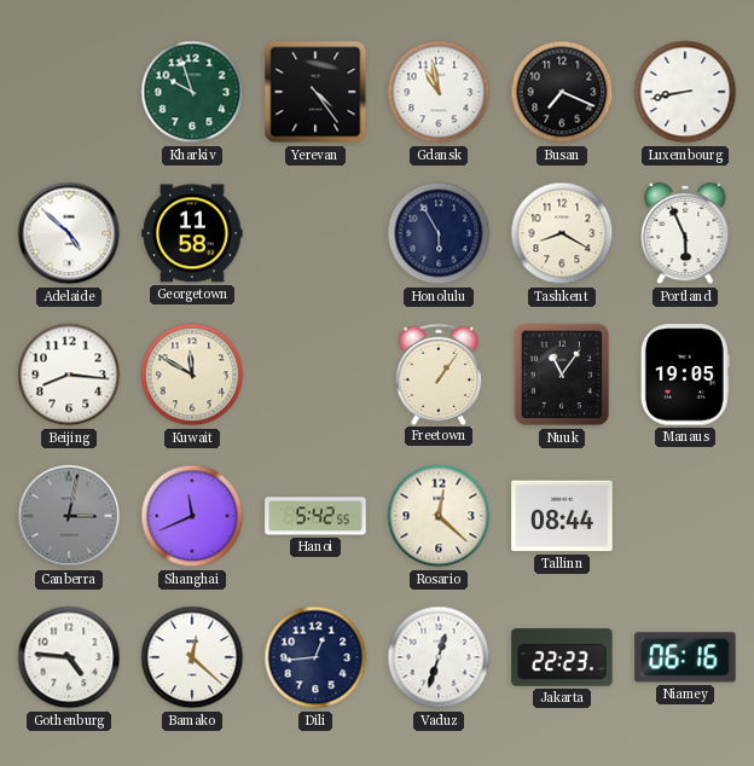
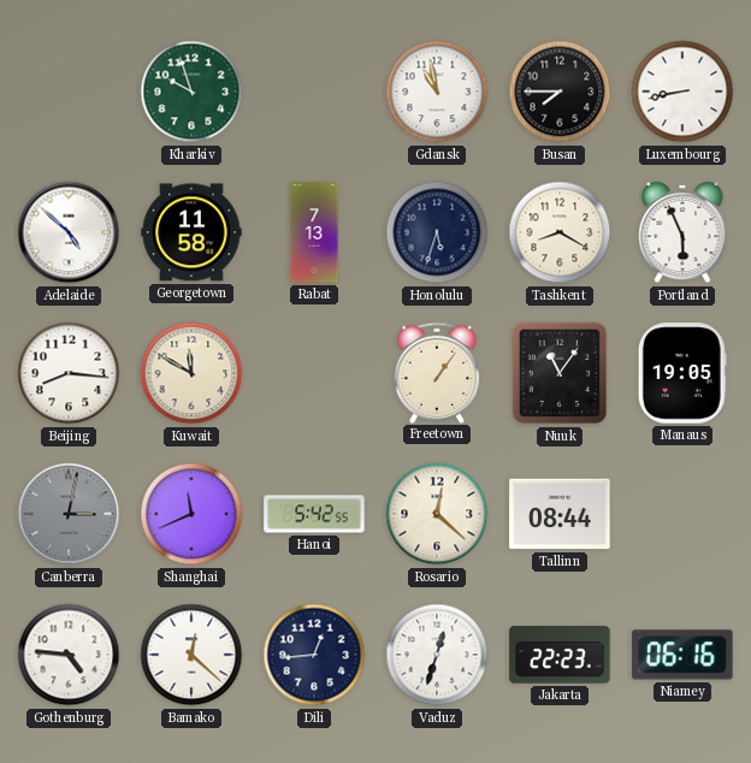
Yerevan: 4:24 -> none
Busan: 7:19 -> 7:45
Rabat: none -> 7:13
Honolulu: 5:55 -> 5:33
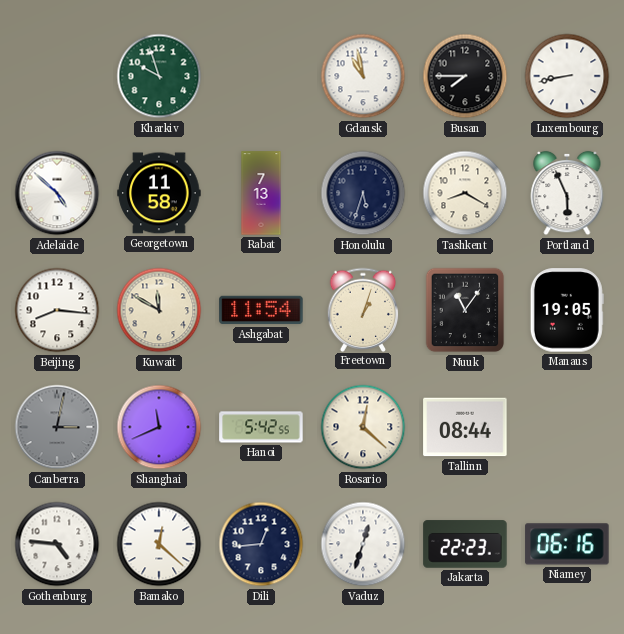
Ashgabat: none -> 11:54
Freetown: 1:06 -> 1:03
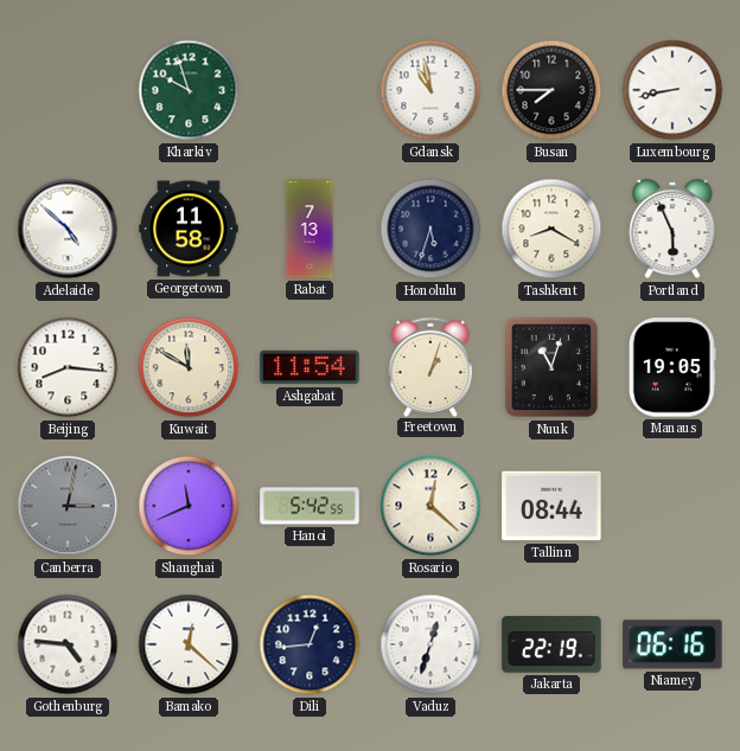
Nuuk: 11:06 -> 11:03
Jakarta: 22:23 -> 22:19
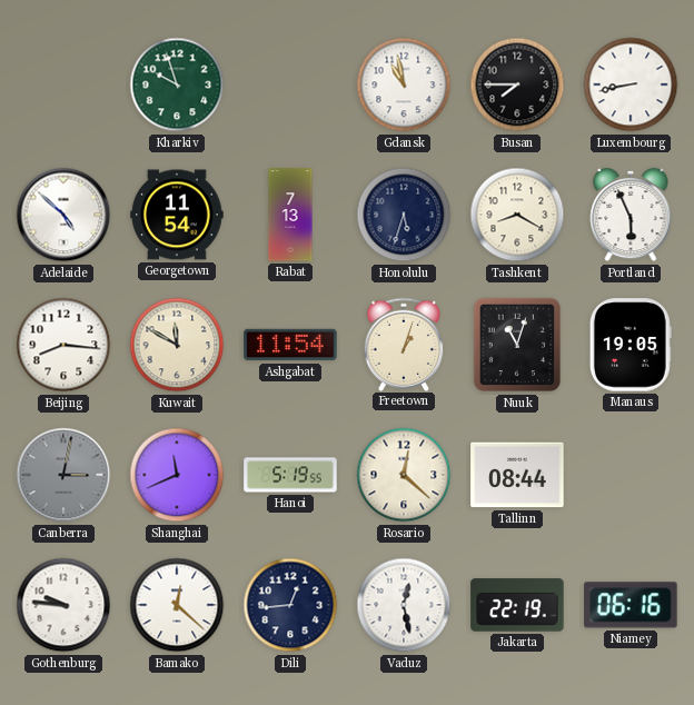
Georgetown: 11:58 -> 11:54
Hanoi: 5:42 -> 5:19
Gothenburg: 4:46 -> 9:46
Vaduz: 12:33 -> 12:28
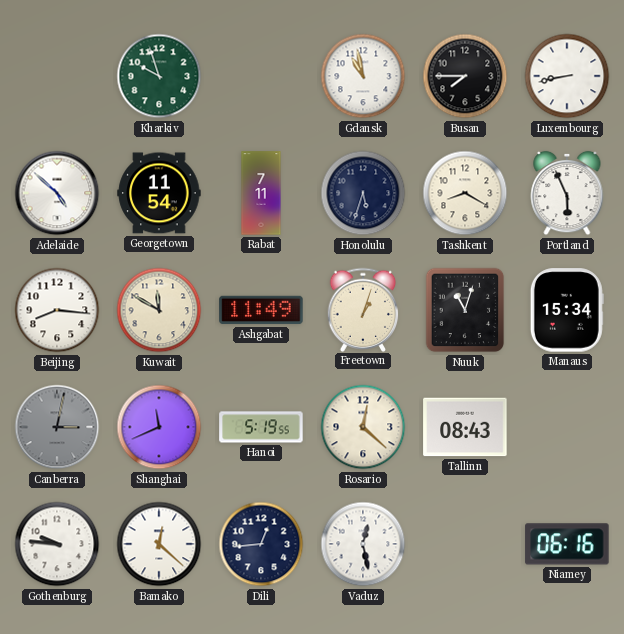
Rabat: 7:13 -> 7:11
Ashgabat: 11:54 -> 11:49
Manaus: 19:05 -> 15:34
Tallinn: 08:44 -> 08:43
Jakarta: 22:19 -> none
